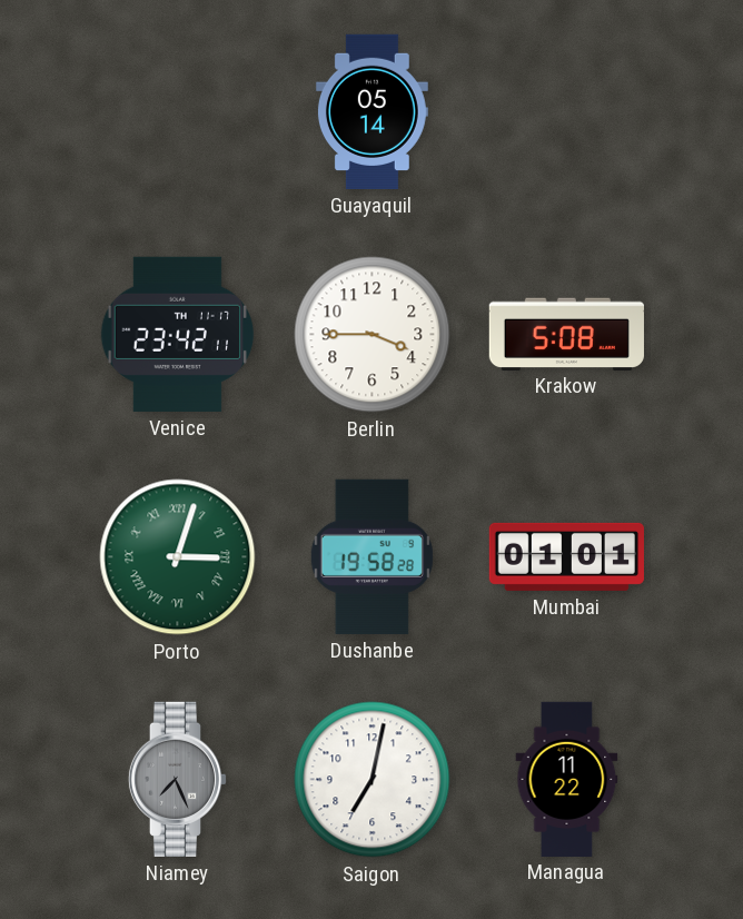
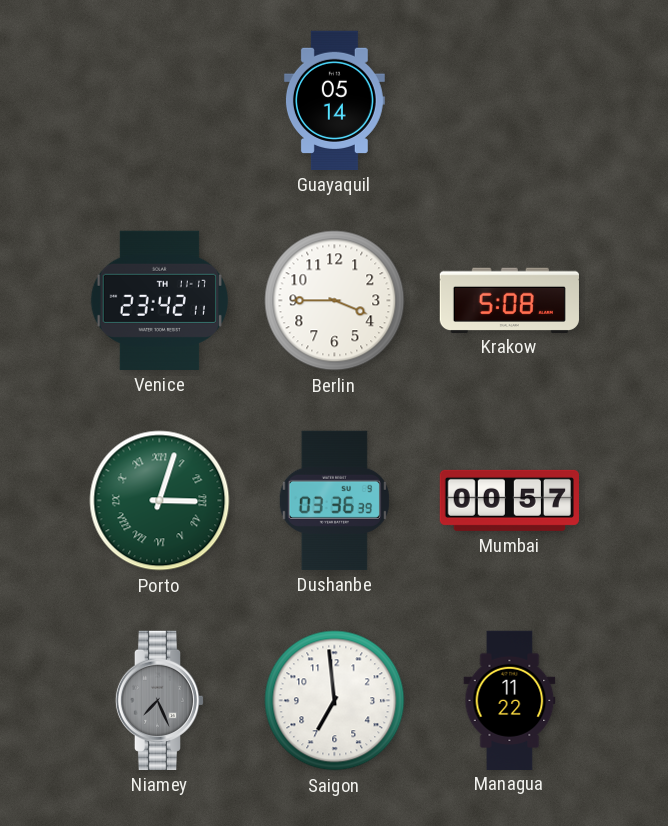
Dushanbe: 19:58 -> 03:36
Mumbai: 01:01 -> 00:57
Saigon: 7:02 -> 6:59
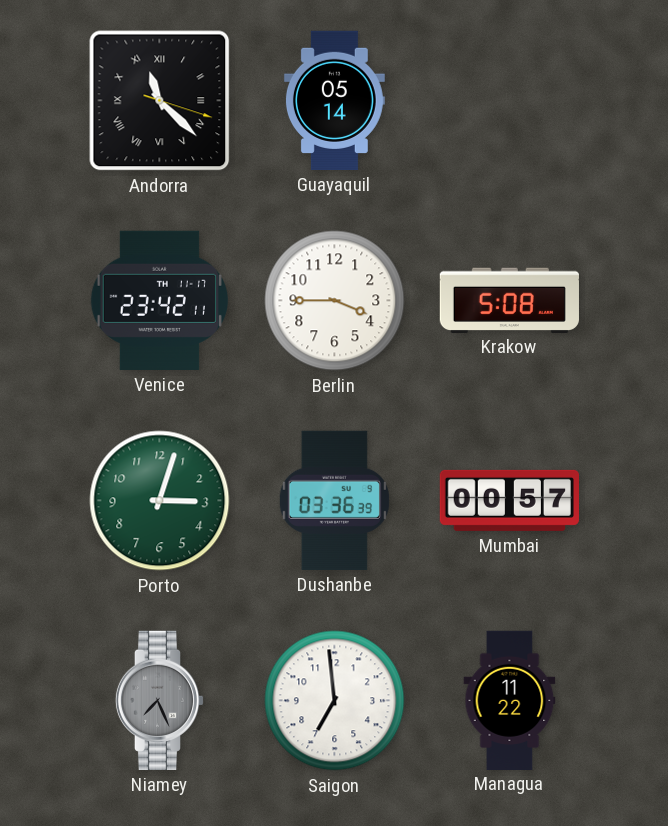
Andorra: none -> 11:22
Porto numerals: Roman -> Arabic
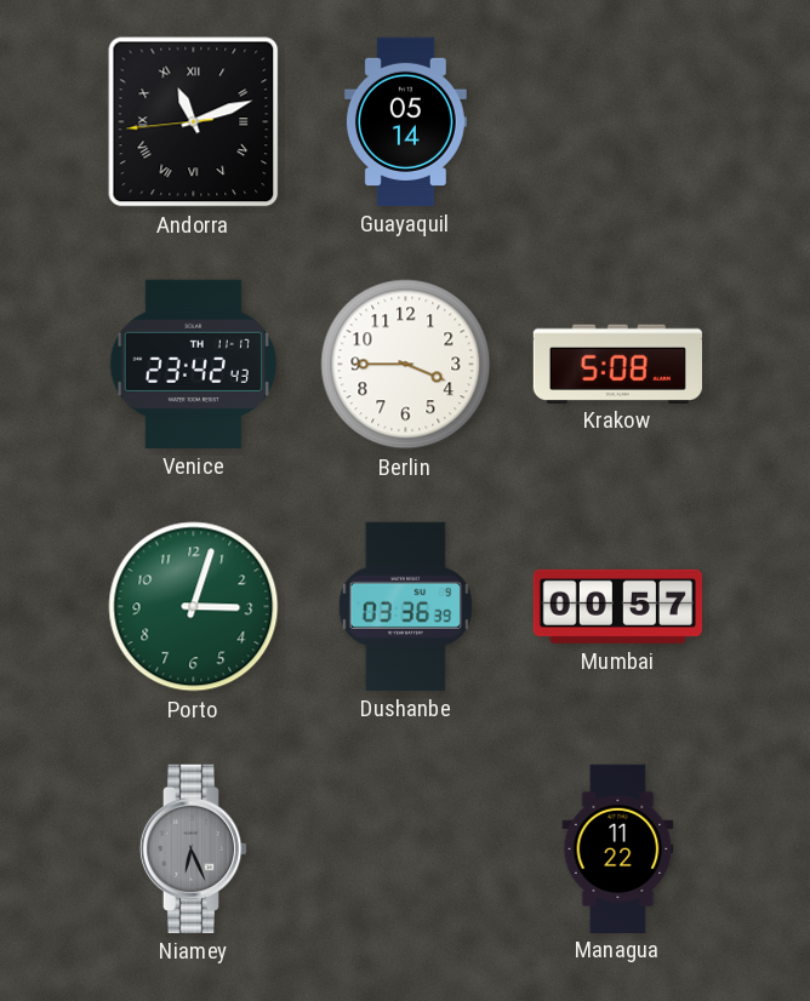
Andorra: 11:22 -> 11:11
Venice: 23:42:11 -> 23:42:43
Niamey: 7:26 -> 6:26
Saigon: 6:59 -> none
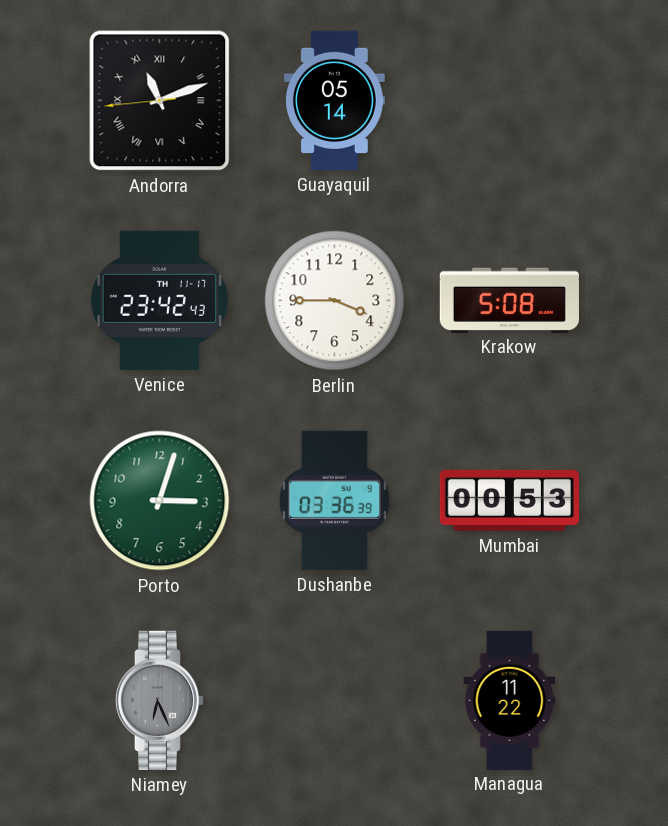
Mumbai: 00:57 -> 00:53
